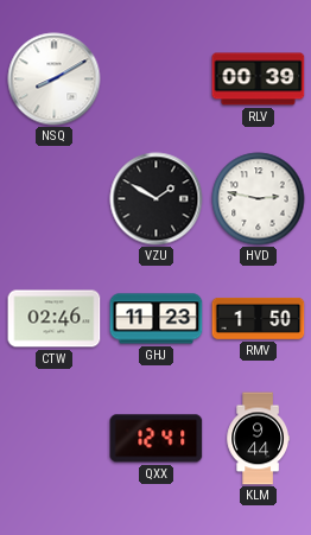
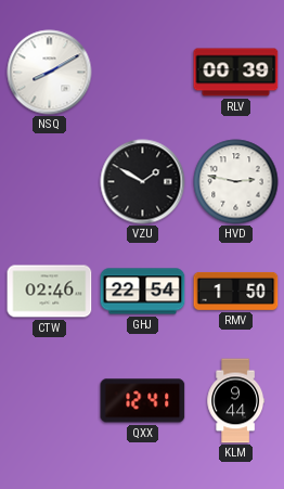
GHJ: 11:23 -> 22:54
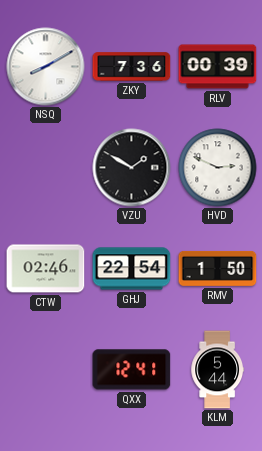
ZKY: none -> 7:36
HVD: 2:47 -> 2:49
KLM: 9:44 -> 5:44
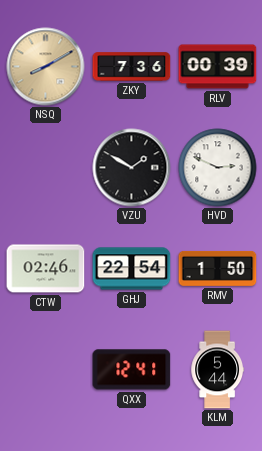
NSQ dial: white -> champagne
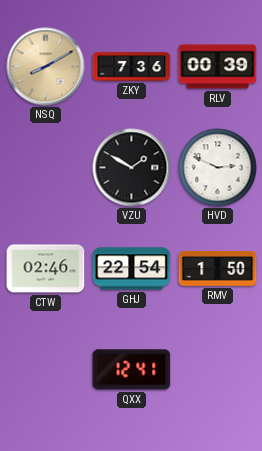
KLM: 5:44 -> none
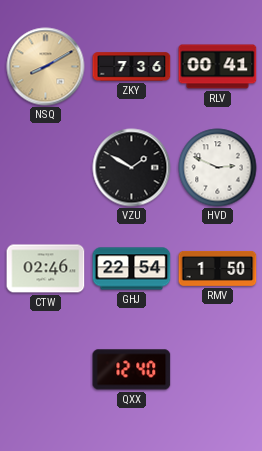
RLV: 00:39 -> 00:41
QXX: 12:41 -> 12:40
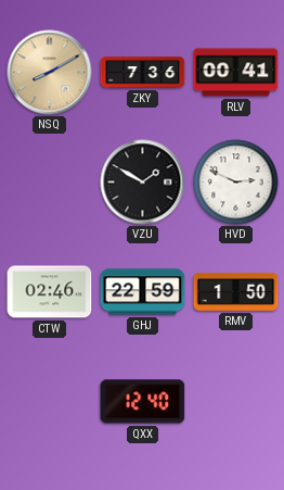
GHJ: 22:54 -> 22:59
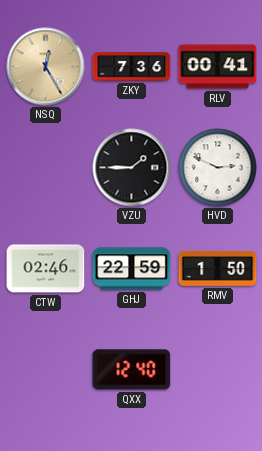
NSQ: 8:10 -> 12:25
VZU: 1:50 -> 1:45
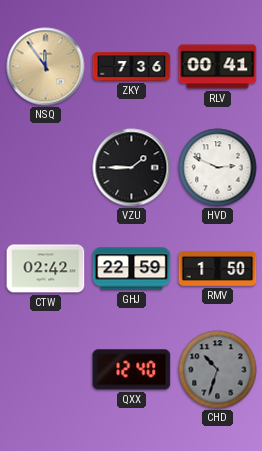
NSQ: 12:25 -> 11:54
CTW: 02:46 -> 02:42
CHD: none -> 10:33
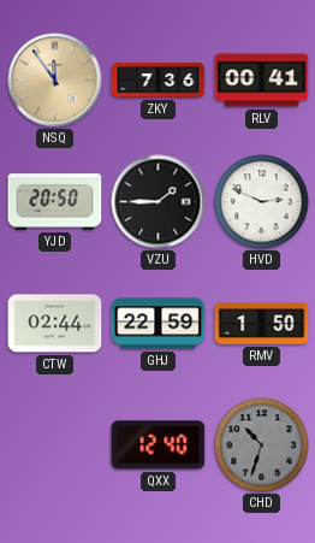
YJD: none -> 20:50
CTW: 02:42 -> 02:44
